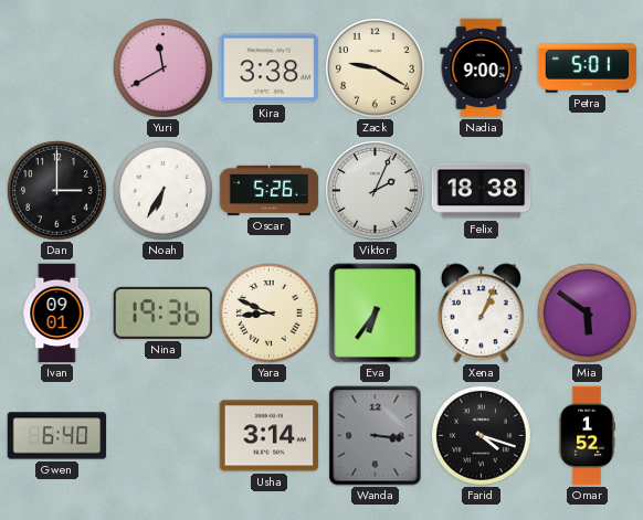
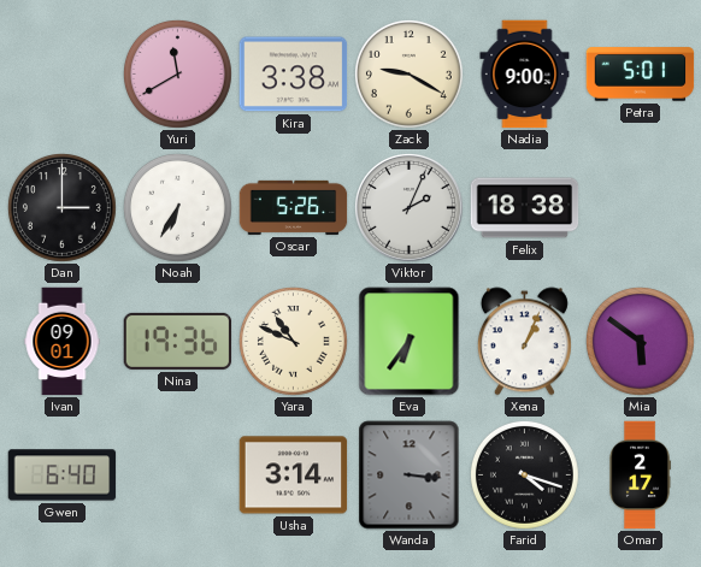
Yara: 8:49 -> 10:49
Omar: 1:52 -> 2:17
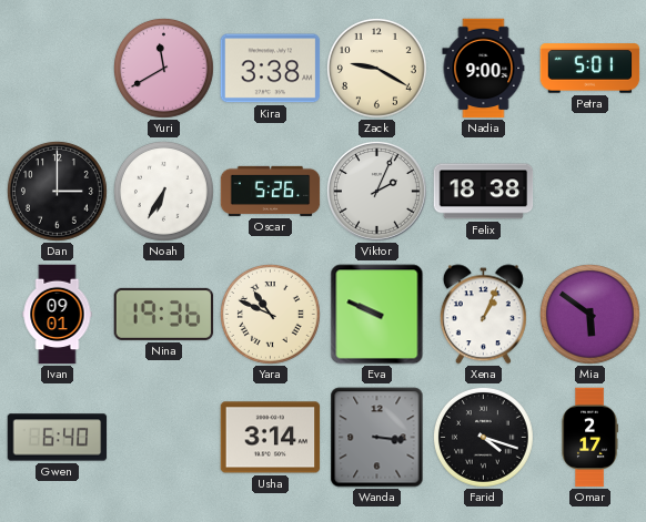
Eva: 6:36 -> 9:49
